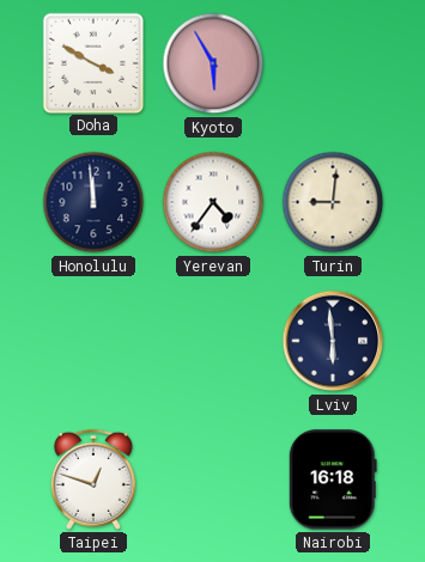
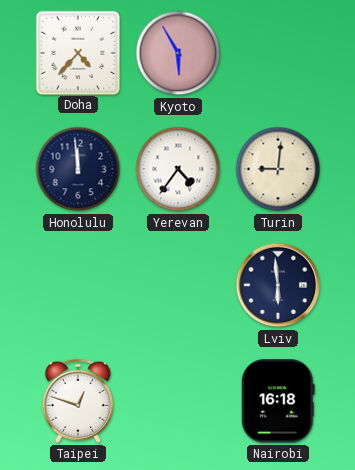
Doha: 3:50 -> 4:37
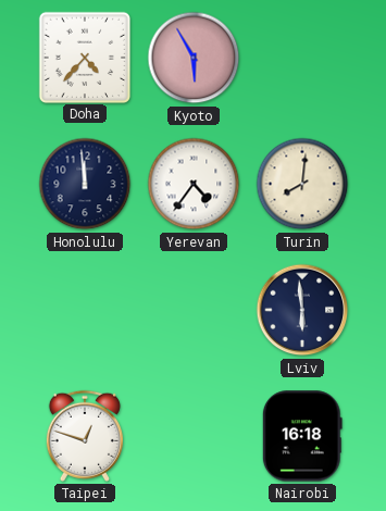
Turin: 9:01 -> 8:01
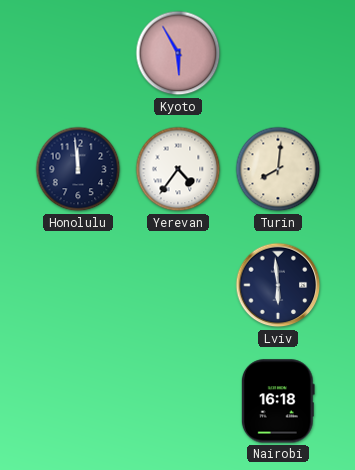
Doha: 4:37 -> none
Taipei: 12:48 -> none
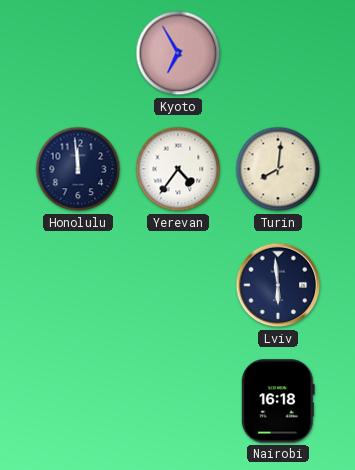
Kyoto: 5:55 -> 6:55
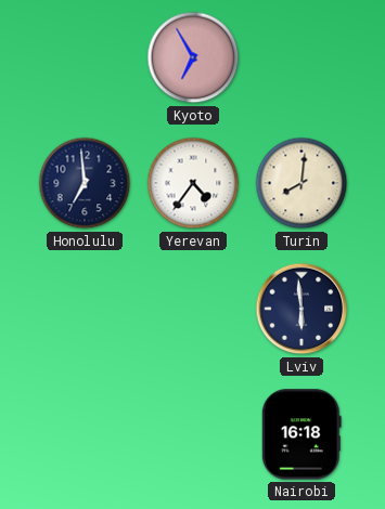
Honolulu: 11:59 -> 6:59
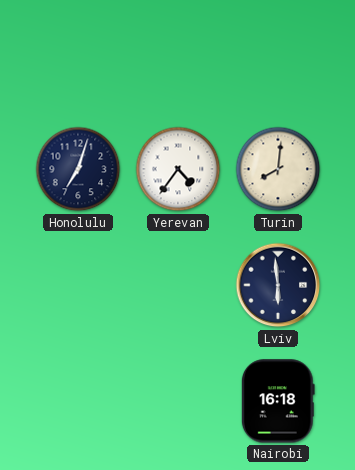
Kyoto: 6:55 -> none
Honolulu: 6:59 -> 7:03
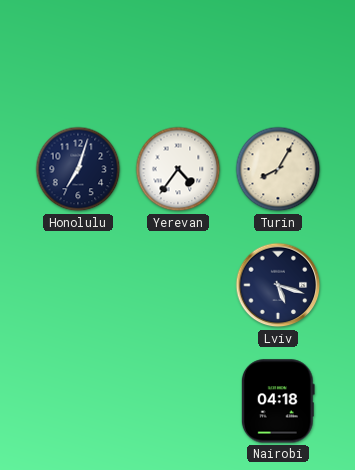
Turin: 8:01 -> 8:05
Lviv: 5:59 -> 5:18
Nairobi: 16:18 -> 04:18
